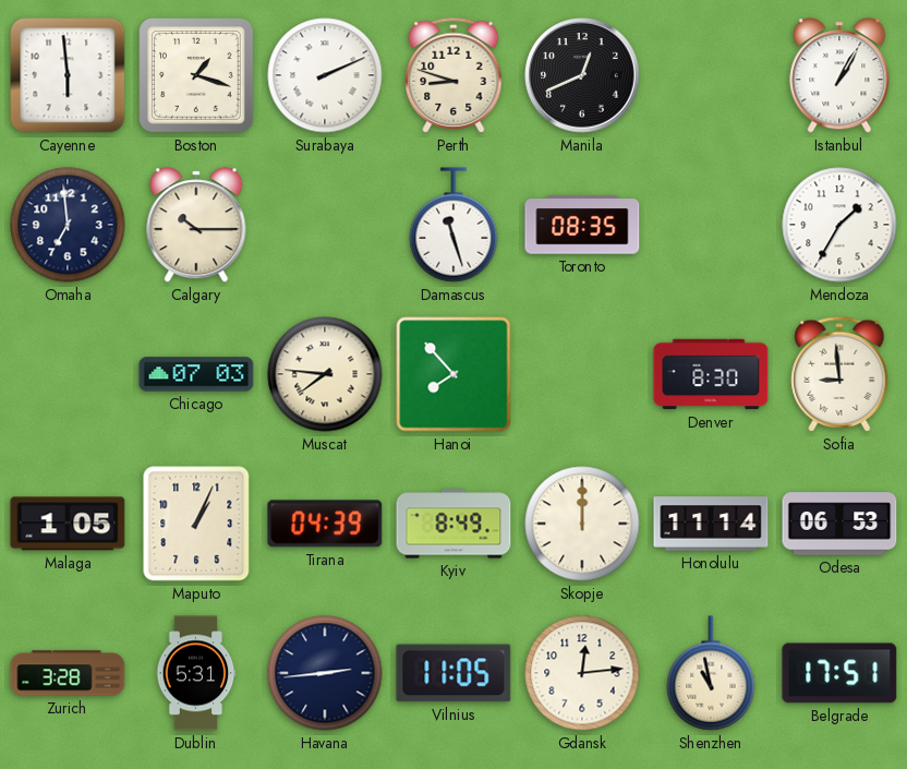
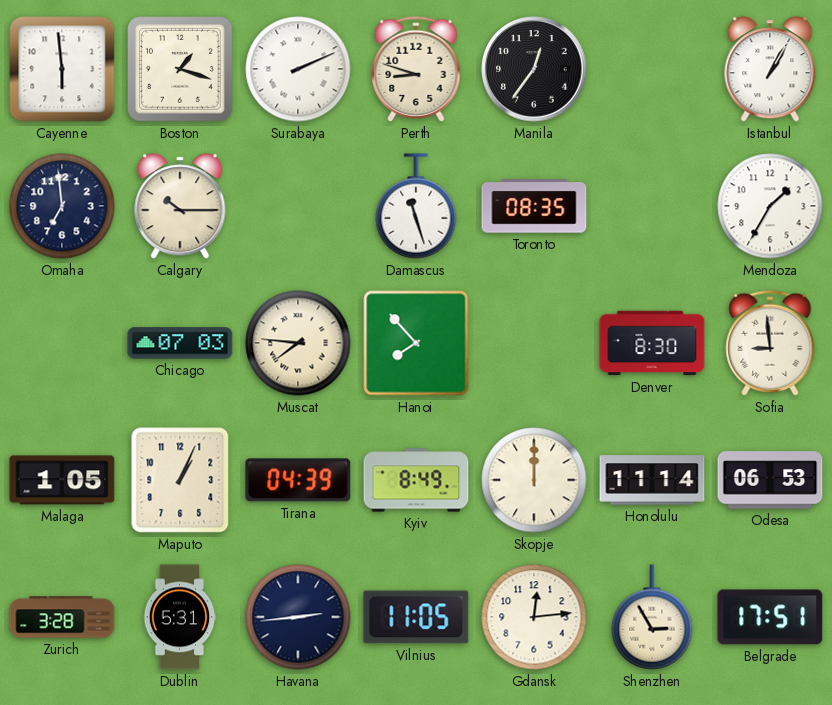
Manila: 12:41 -> 12:36
Shenzhen: 10:58 -> 2:55
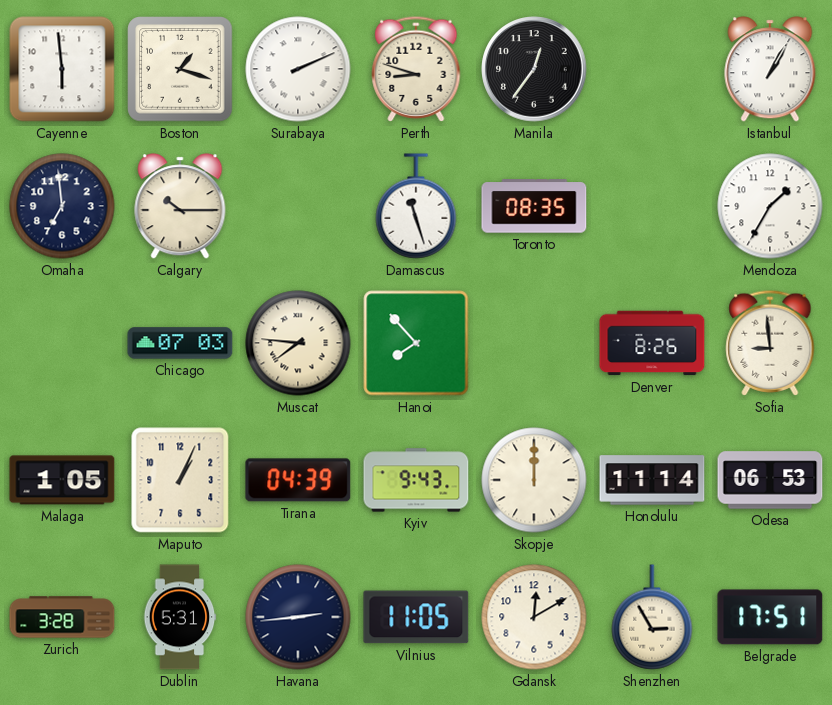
Denver: 8:30 -> 8:26
Kyiv: 8:49 -> 9:43
Gdansk: 12:14 -> 12:10
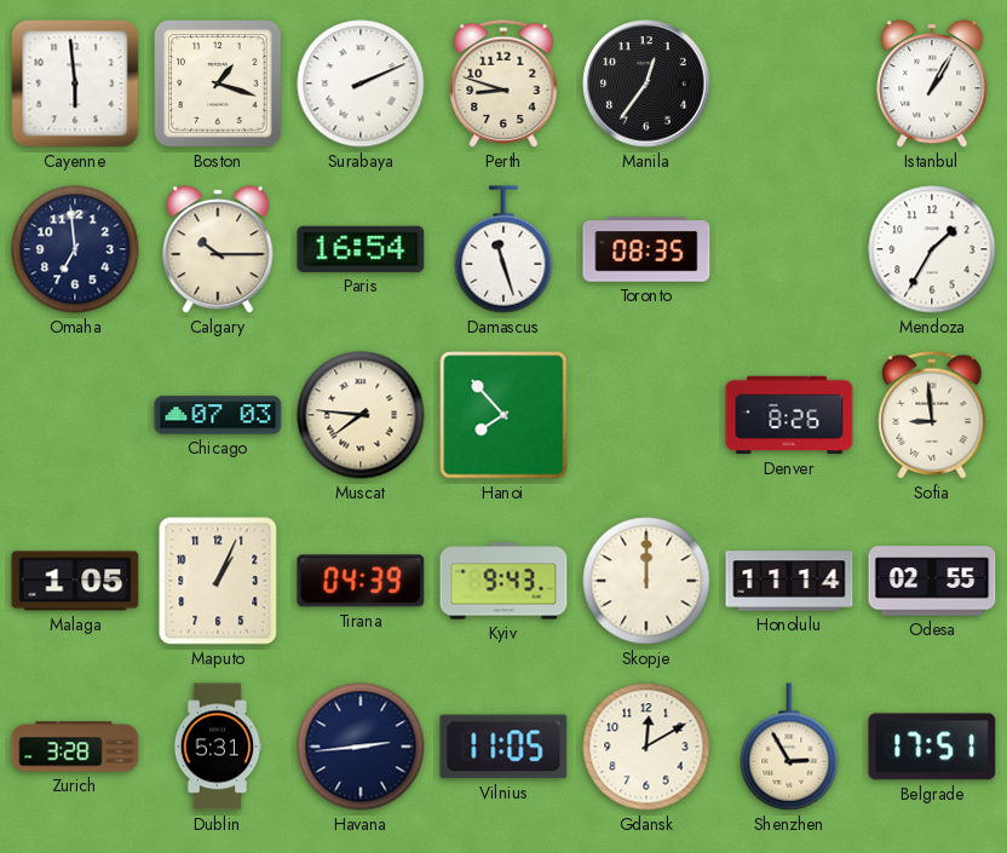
Paris: none -> 16:54
Odesa: 06:53 -> 02:55
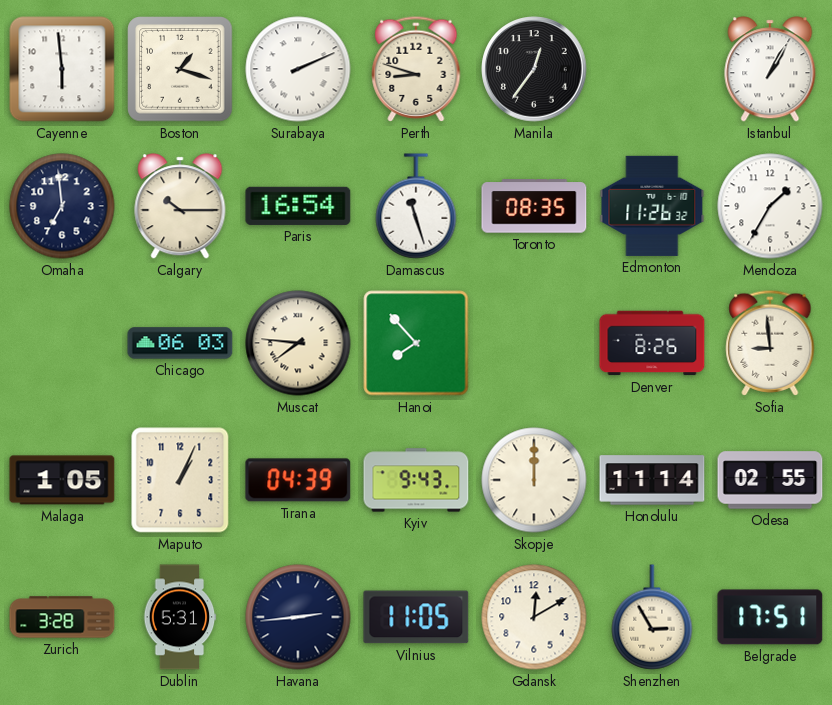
Edmonton: none -> 11:26
Chicago: 07:03 -> 06:03
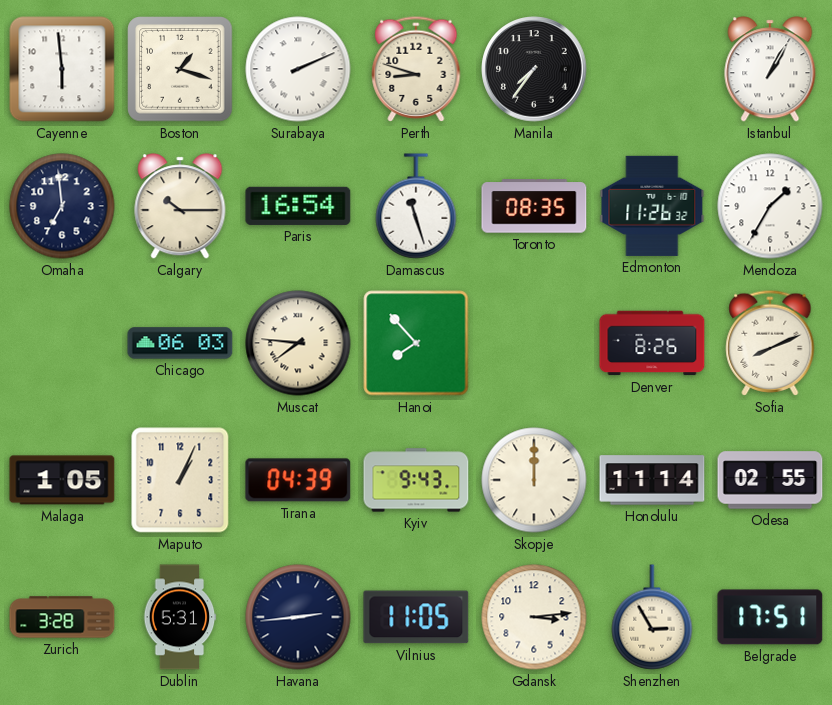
Manila: 12:36 -> 7:36
Sofia: 8:59 -> 8:11
Gdansk: 12:10 -> 3:14
